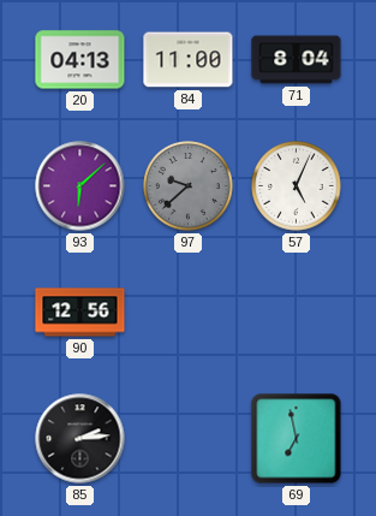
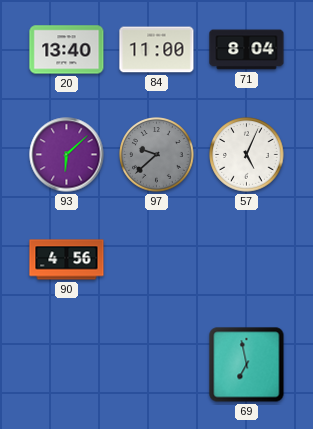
20: 04:13 -> 13:40
90: 12:56 -> 4:56
85: 2:14 -> none
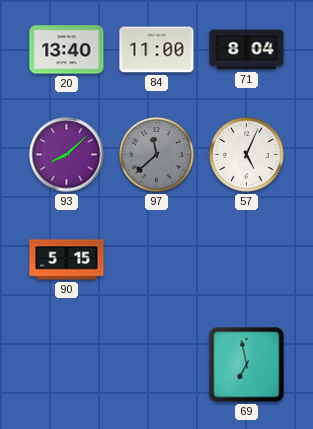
93: 6:08 -> 8:08
97: 9:38 -> 11:38
90: 4:56 -> 5:15
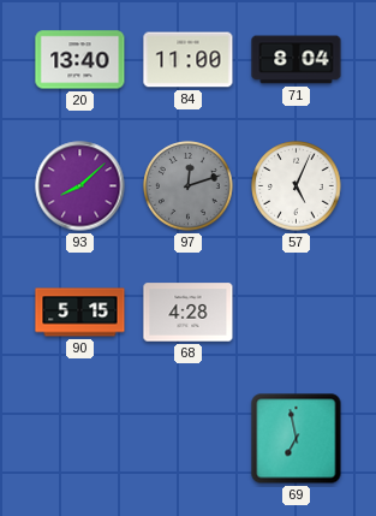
97: 11:38 -> 12:12
68: none -> 4:28
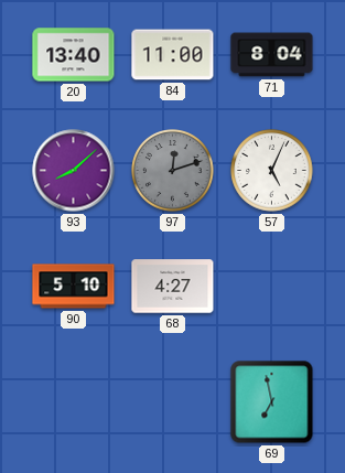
90: 5:15 -> 5:10
68: 4:28 -> 4:27
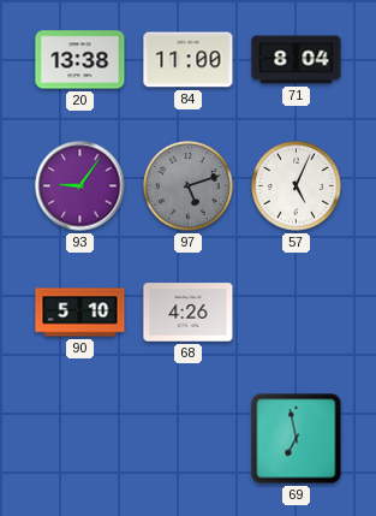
20: 13:40 -> 13:38
93: 8:08 -> 9:06
97: 12:12 -> 5:12
68: 4:27 -> 4:26
